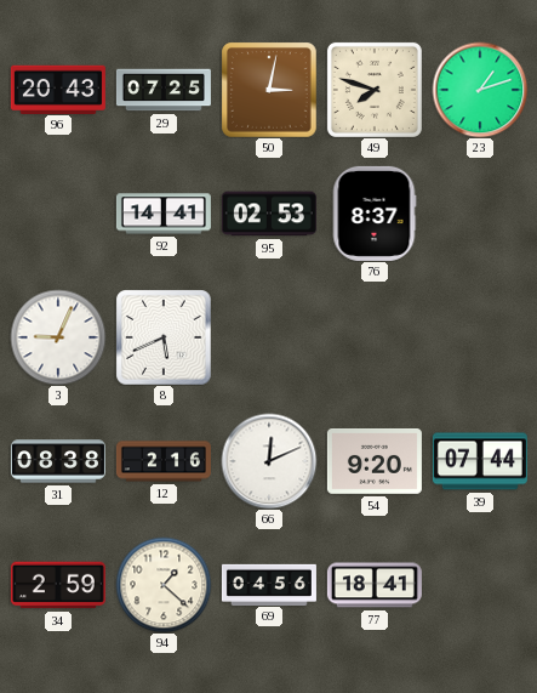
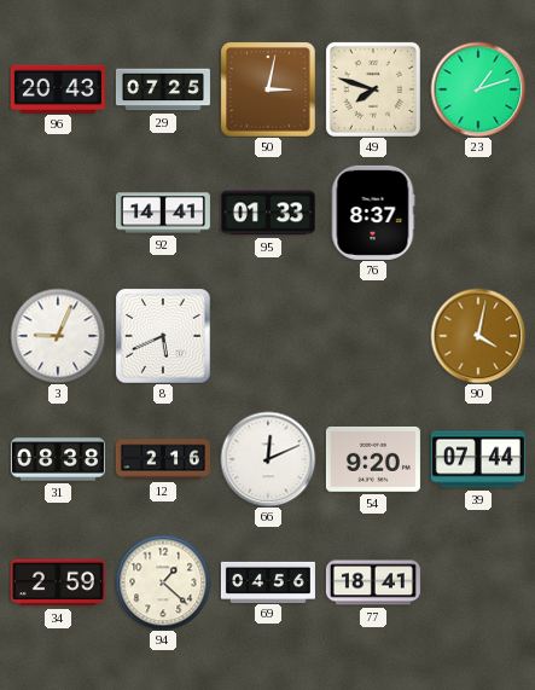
95: 02:53 -> 01:33
90: none -> 4:02
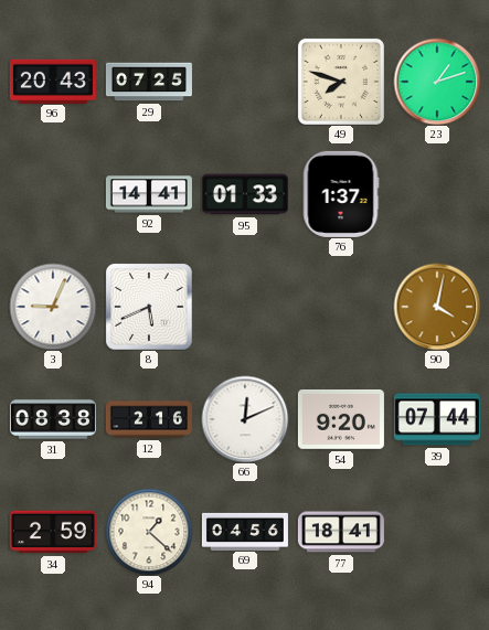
50: 3:02 -> none
76: 8:37 -> 1:37
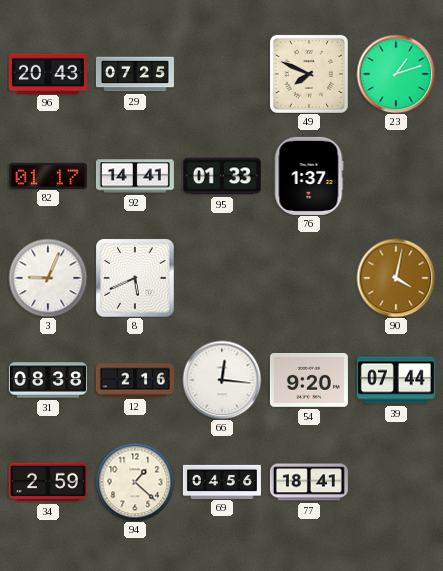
49: 7:48 -> 7:49
82: none -> 01:17
66: 12:11 -> 12:16
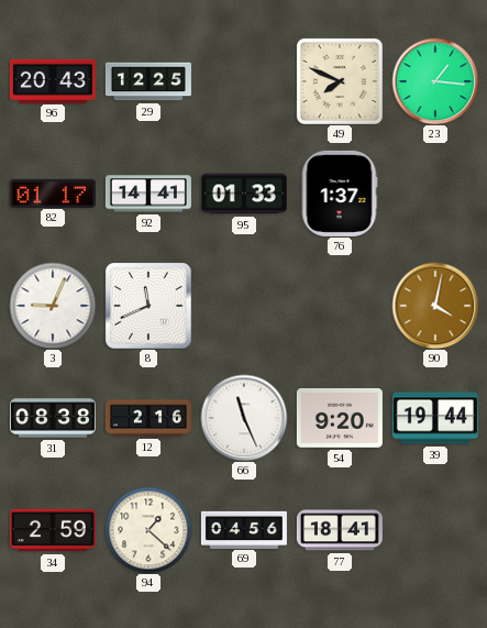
29: 07:25 -> 12:25
23: 1:12 -> 1:16
8: 5:41 -> 11:41
66: 12:16 -> 11:26
39: 07:44 -> 19:44
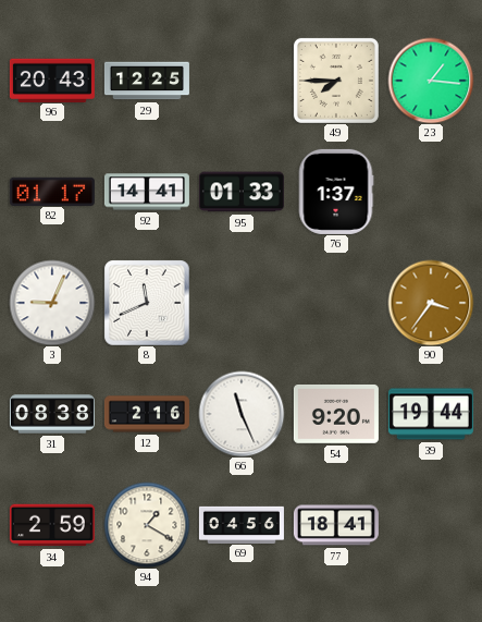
49: 7:49 -> 7:45
90: 4:02 -> 3:36
94: 1:22 -> 1:20
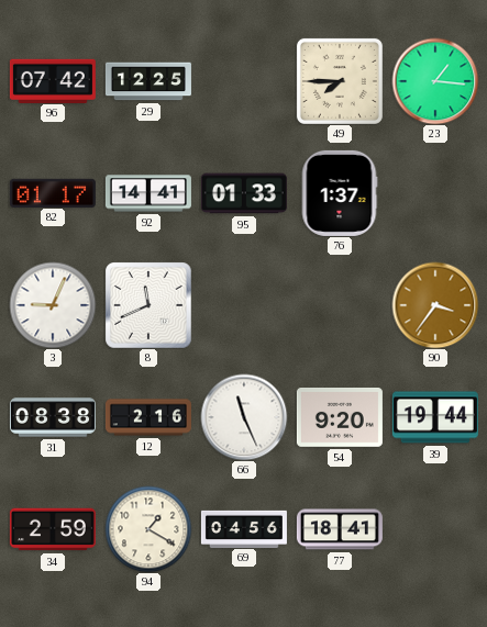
96: 20:43 -> 07:42
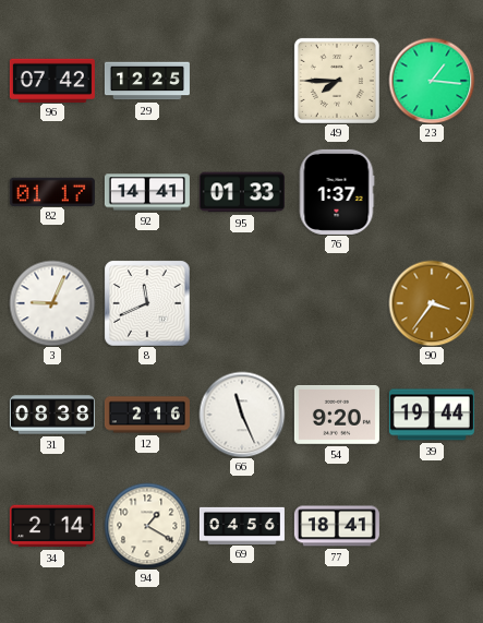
34: 2:59 -> 2:14
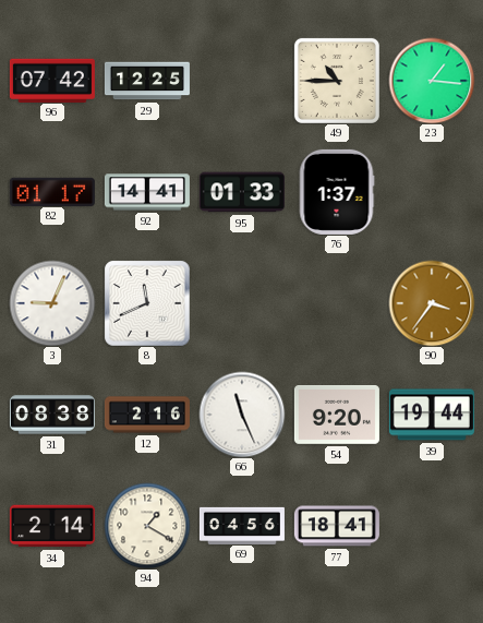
49: 7:45 -> 10:45
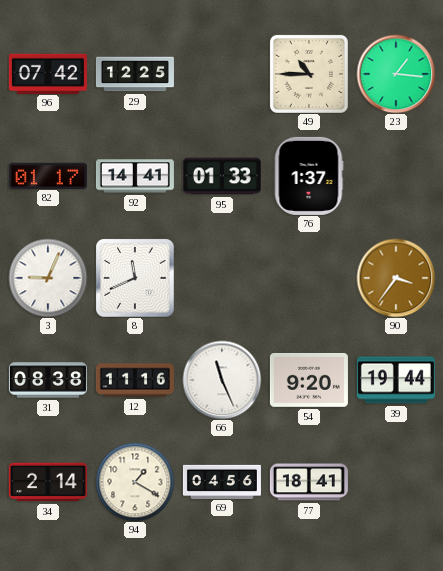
12: 2:16 -> 11:16
